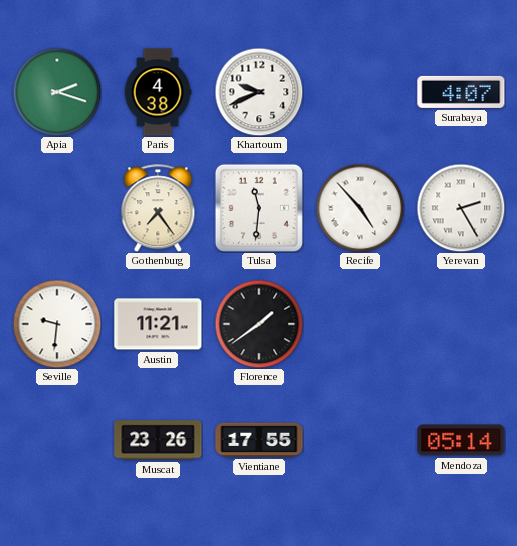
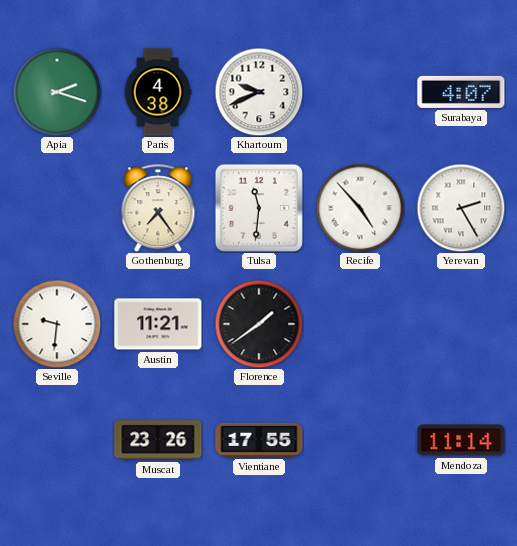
Mendoza: 05:14 -> 11:14
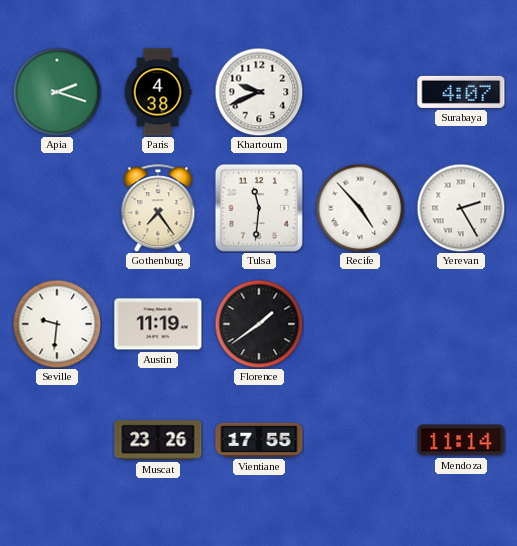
Austin: 11:21 -> 11:19
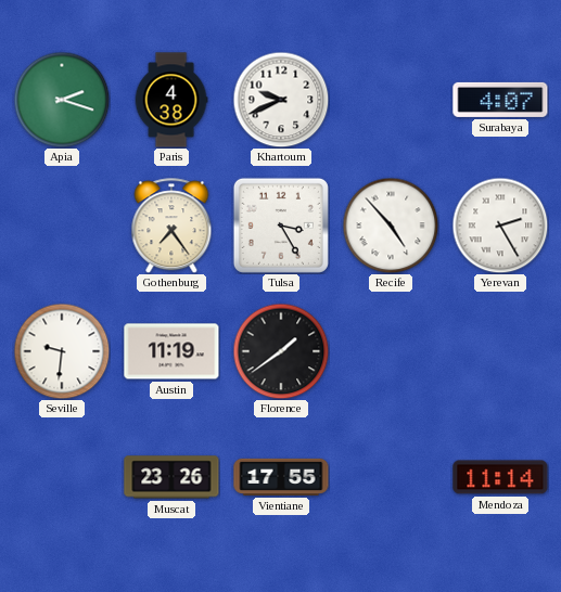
Tulsa: 11:31 -> 3:25
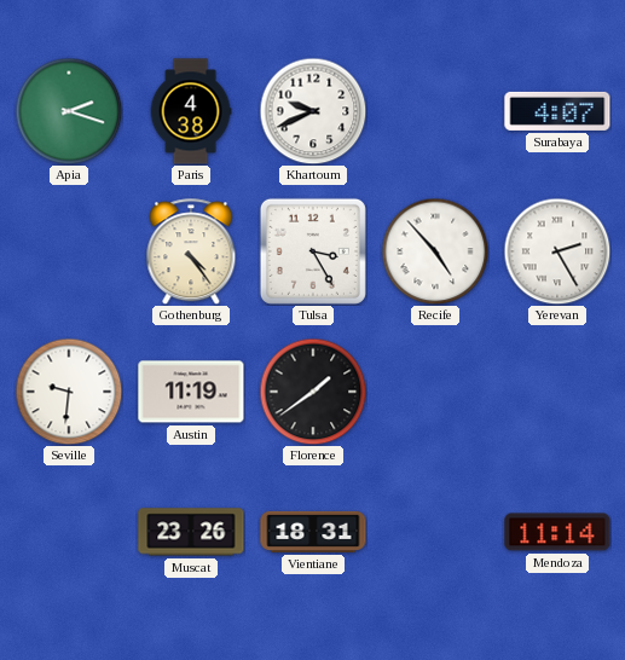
Gothenburg: 7:24 -> 4:24
Vientiane: 17:55 -> 18:31
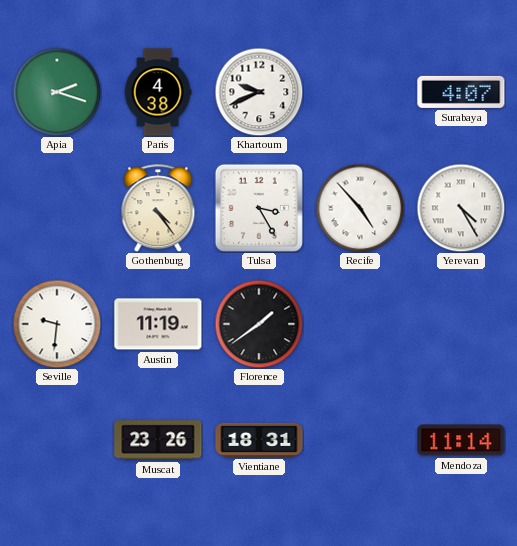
Yerevan: 2:25 -> 4:25
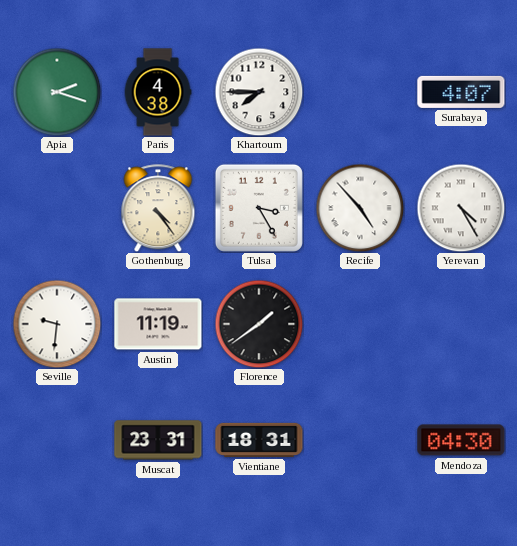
Khartoum: 9:41 -> 7:45
Muscat: 23:26 -> 23:31
Mendoza: 11:14 -> 04:30
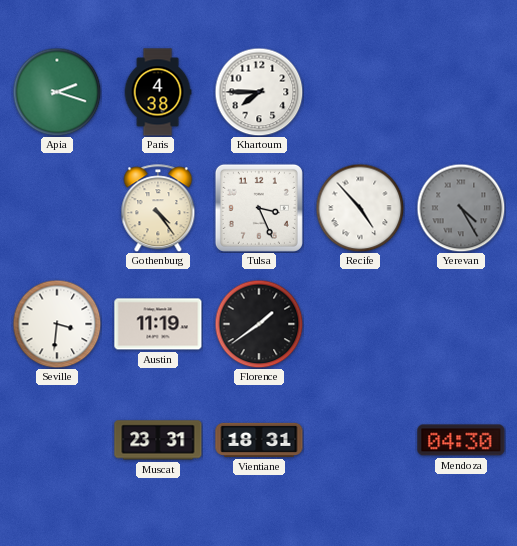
Surabaya: 4:07 -> none
Tulsa: 3:25 -> 3:26
Yerevan dial: white -> grey
Seville: 9:31 -> 3:31
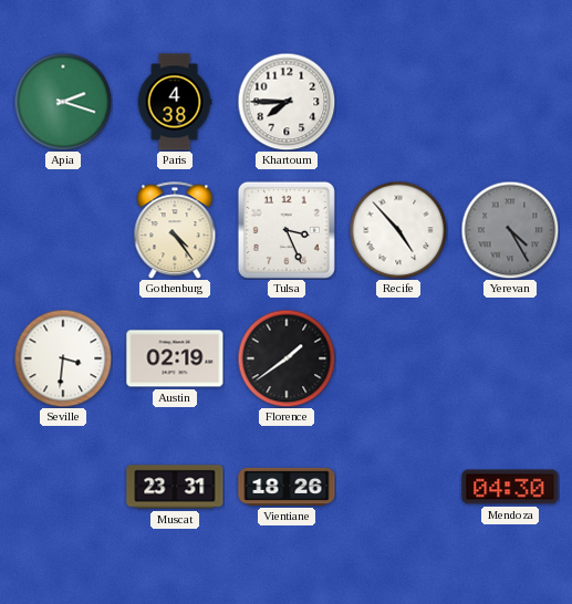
Austin: 11:19 -> 02:19
Vientiane: 18:31 -> 18:26
